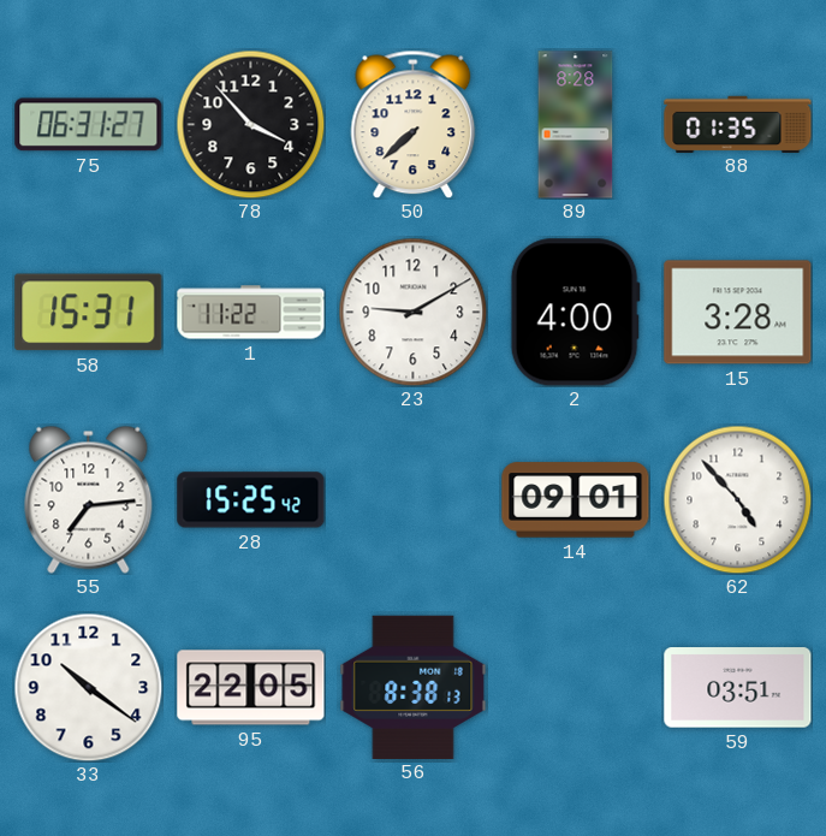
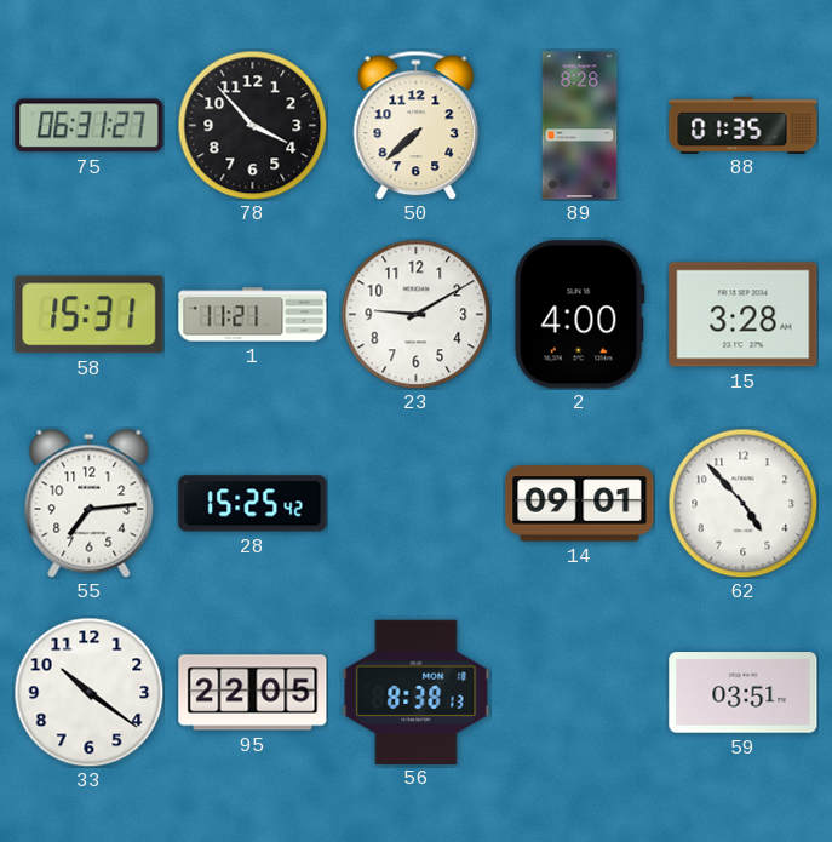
1: 11:22 -> 11:21
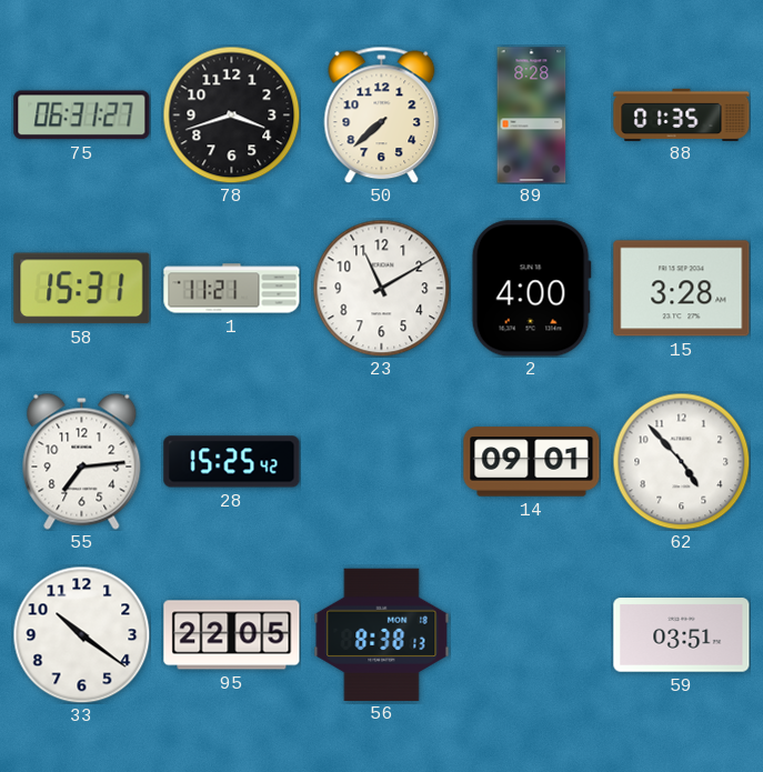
78: 3:53 -> 3:42
23: 9:10 -> 11:10
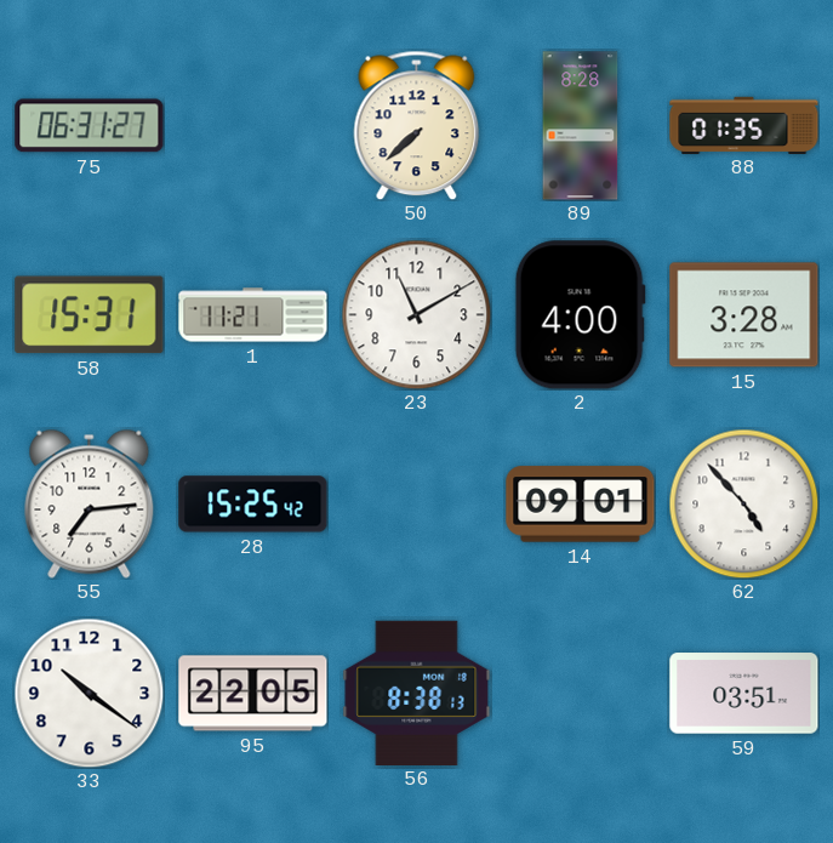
78: 3:42 -> none
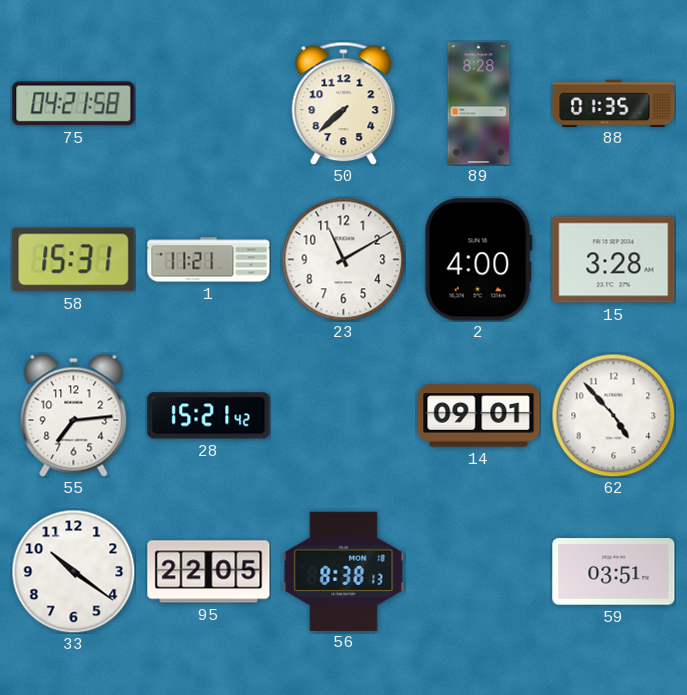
75: 06:31 -> 04:21
28: 15:25 -> 15:21
